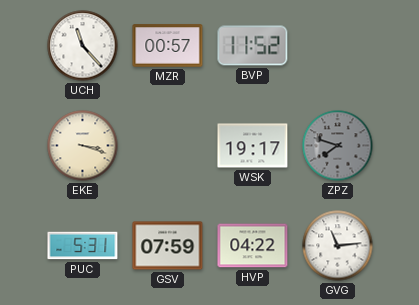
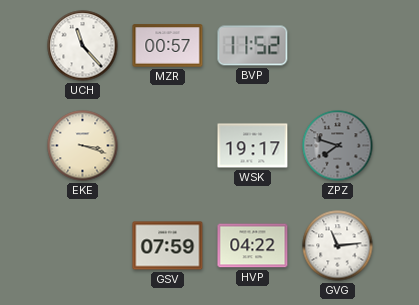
PUC: 5:31 -> none
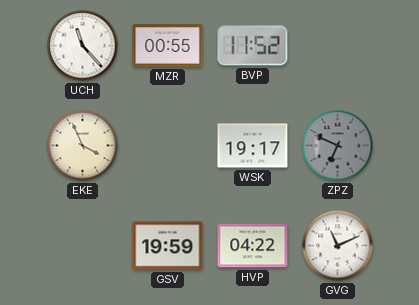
MZR: 00:57 -> 00:55
EKE: 3:18 -> 3:56
ZPZ: 7:48 -> 6:49
GSV: 07:59 -> 19:59
GVG: 11:14 -> 11:11
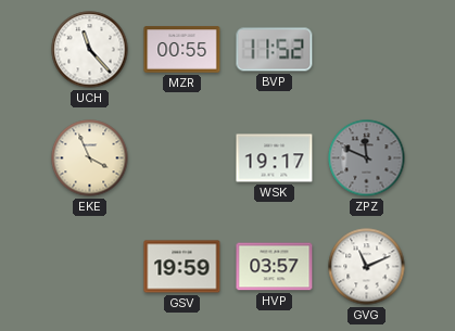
ZPZ: 6:49 -> 11:49
HVP: 04:22 -> 03:57
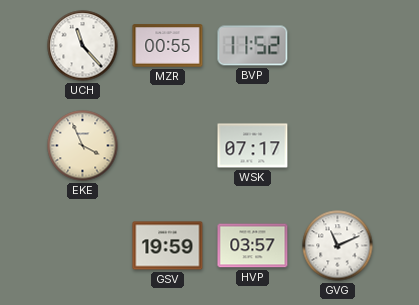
WSK: 19:17 -> 07:17
ZPZ: 11:49 -> none
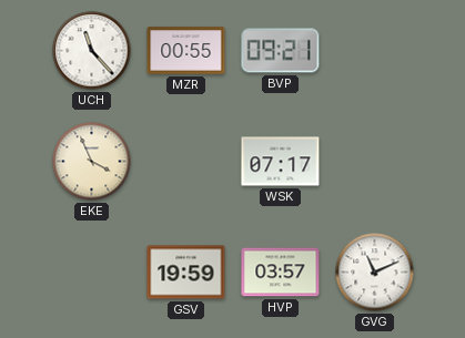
BVP: 11:52 -> 09:21
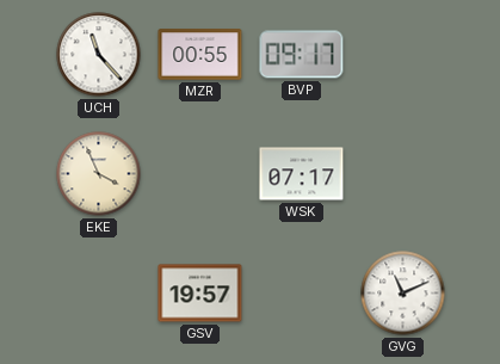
BVP: 09:21 -> 09:17
GSV: 19:59 -> 19:57
HVP: 03:57 -> none
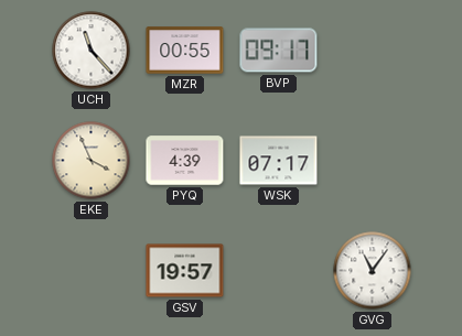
PYQ: none -> 4:39
GVG: 11:11 -> 11:06
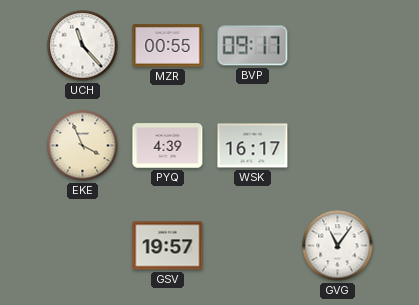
WSK: 07:17 -> 16:17
